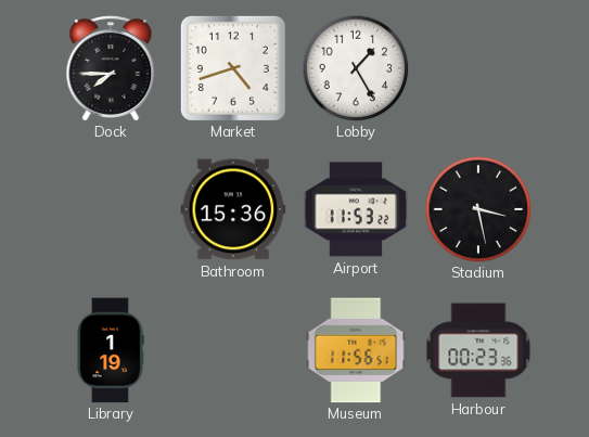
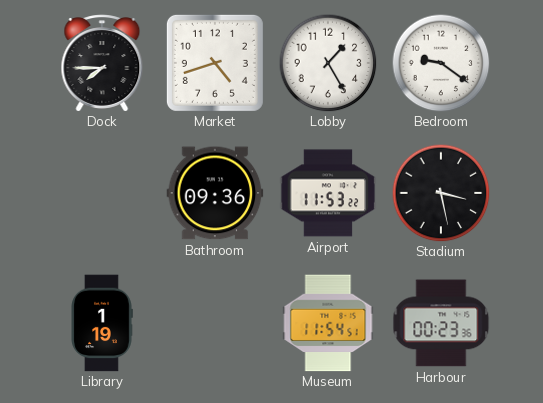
Bedroom: none -> 9:21
Bathroom: 15:36 -> 09:36
Museum: 11:56 -> 11:54
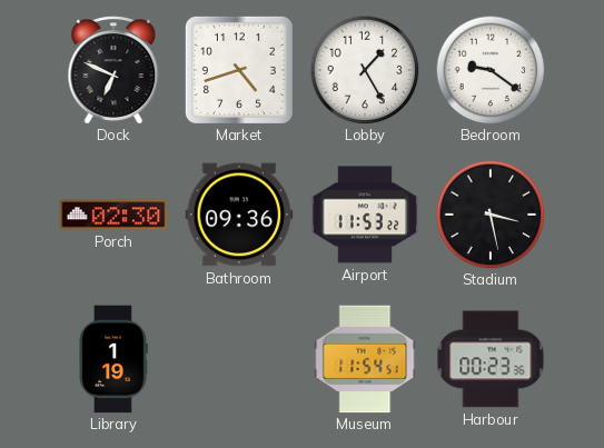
Dock: 7:45 -> 6:49
Porch: none -> 02:30
